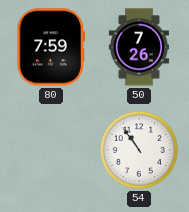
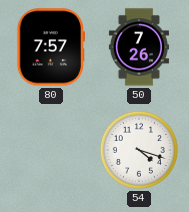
80: 7:59 -> 7:57
54: 10:54 -> 4:18
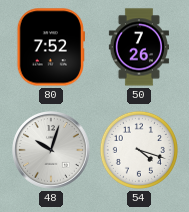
80: 7:57 -> 7:52
48: none -> 10:03
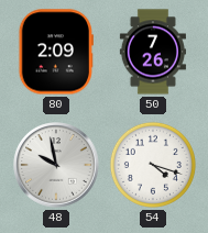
80: 7:52 -> 2:09
48: 10:03 -> 9:58
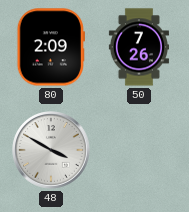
48: 9:58 -> 3:50
54: 4:18 -> none
